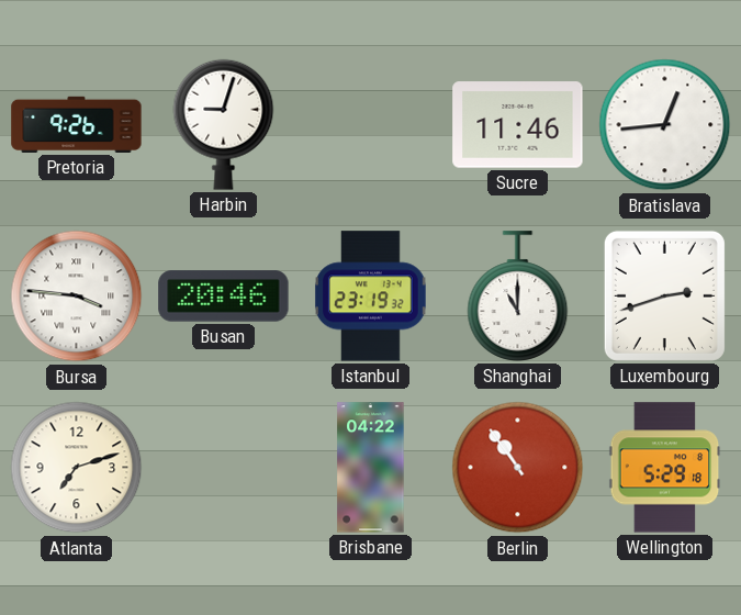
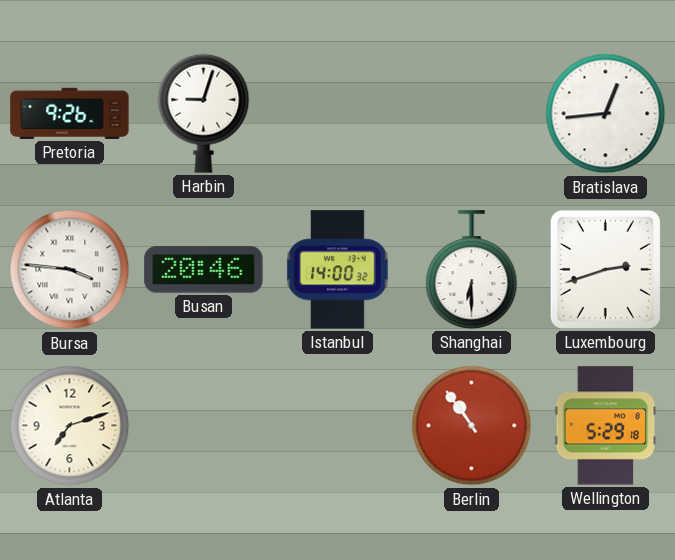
Sucre: 11:46 -> none
Istanbul: 23:19 -> 14:00
Shanghai: 11:00 -> 6:30
Brisbane: 04:22 -> none
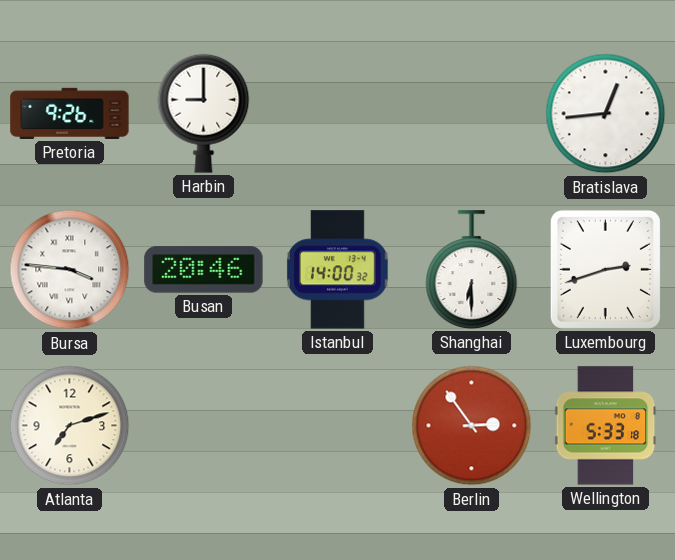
Harbin: 9:03 -> 9:00
Berlin: 10:54 -> 2:54
Wellington: 5:29 -> 5:33
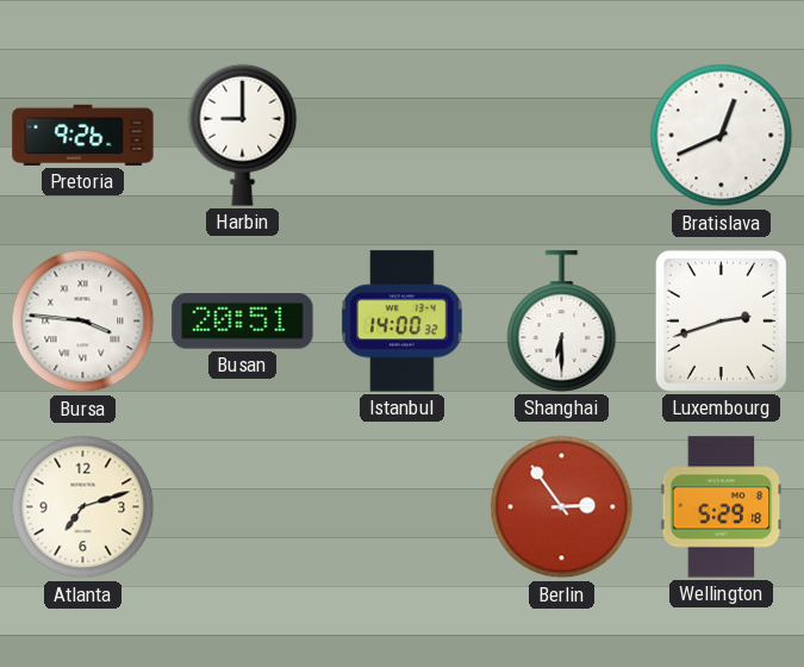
Bratislava: 12:44 -> 12:41
Busan: 20:46 -> 20:51
Wellington: 5:33 -> 5:29
